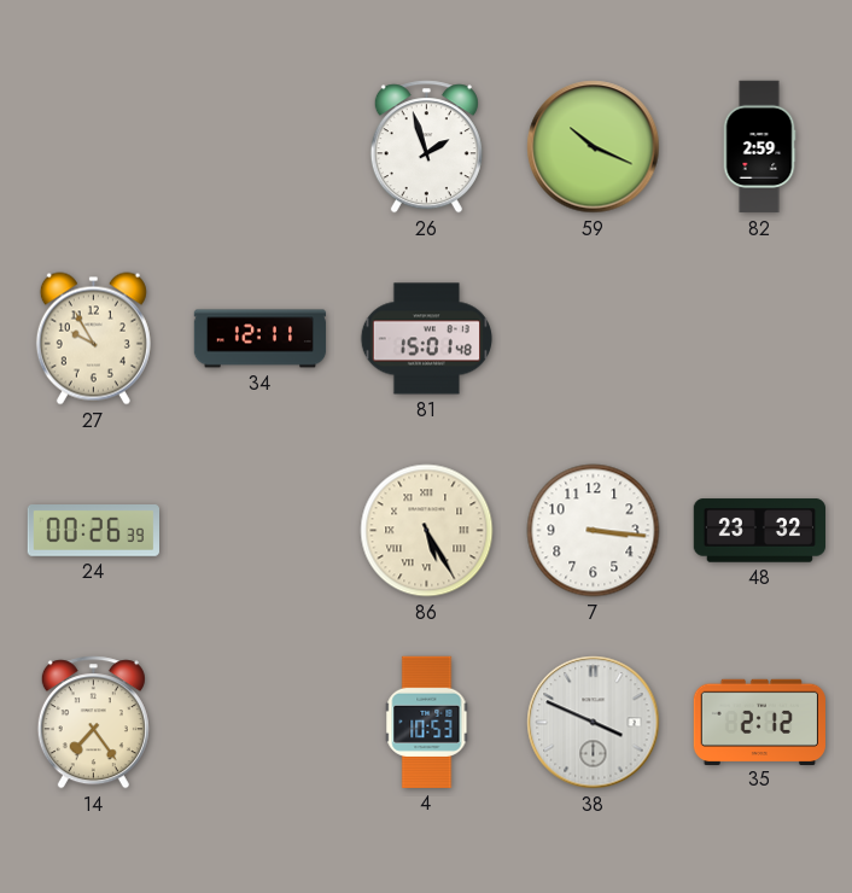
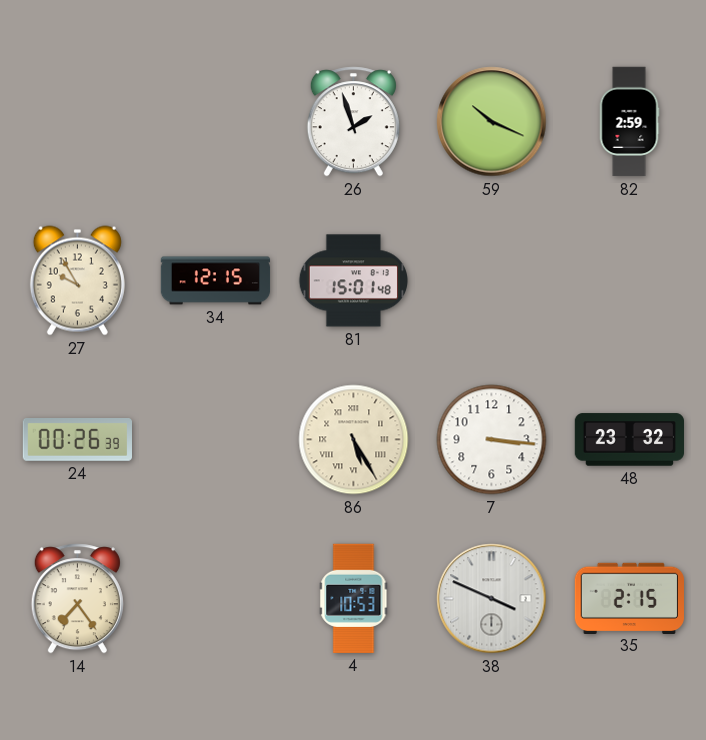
34: 12:11 -> 12:15
35: 2:12 -> 2:15
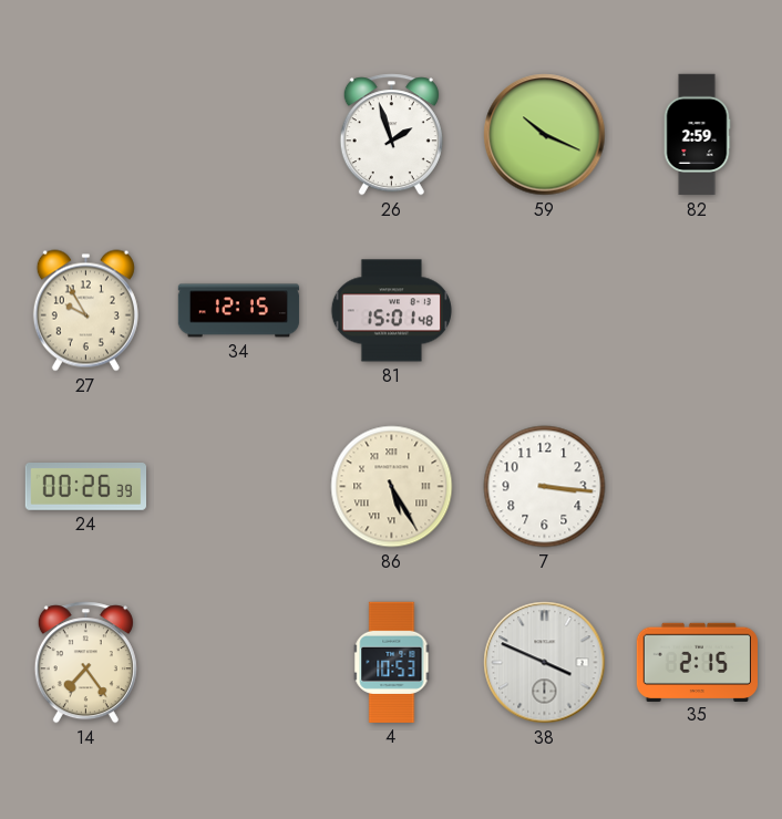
48: 23:32 -> none
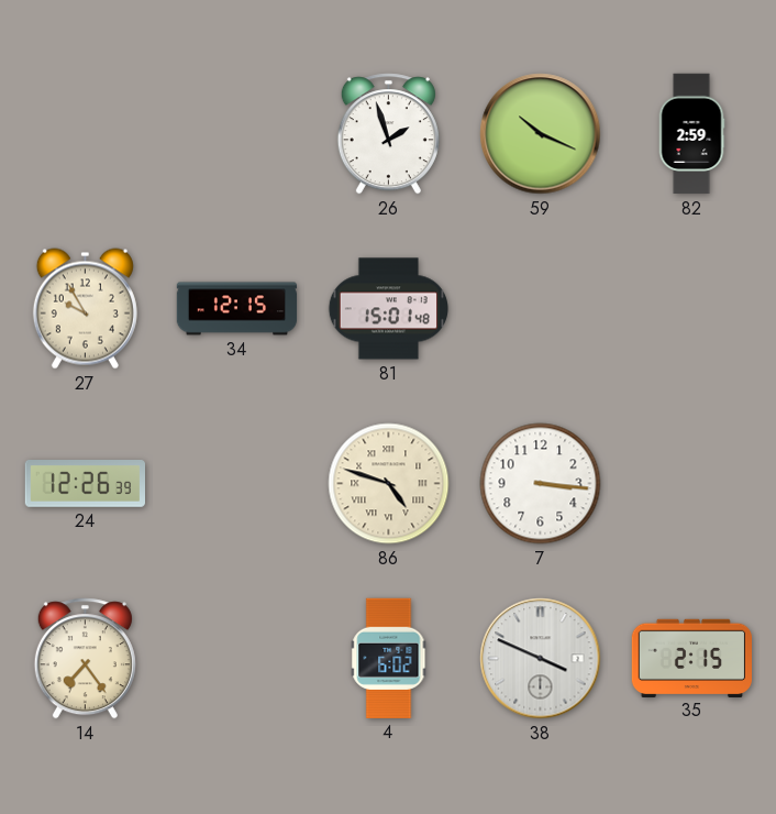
24: 00:26 -> 12:26
86: 5:25 -> 4:48
4: 10:53 -> 6:02
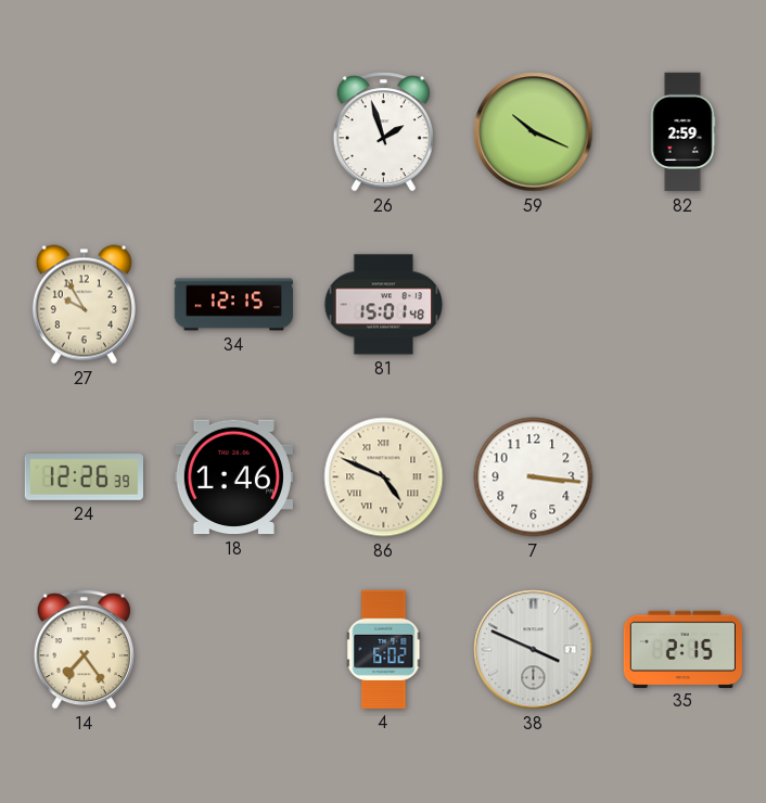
18: none -> 1:46
86: 4:48 -> 4:49
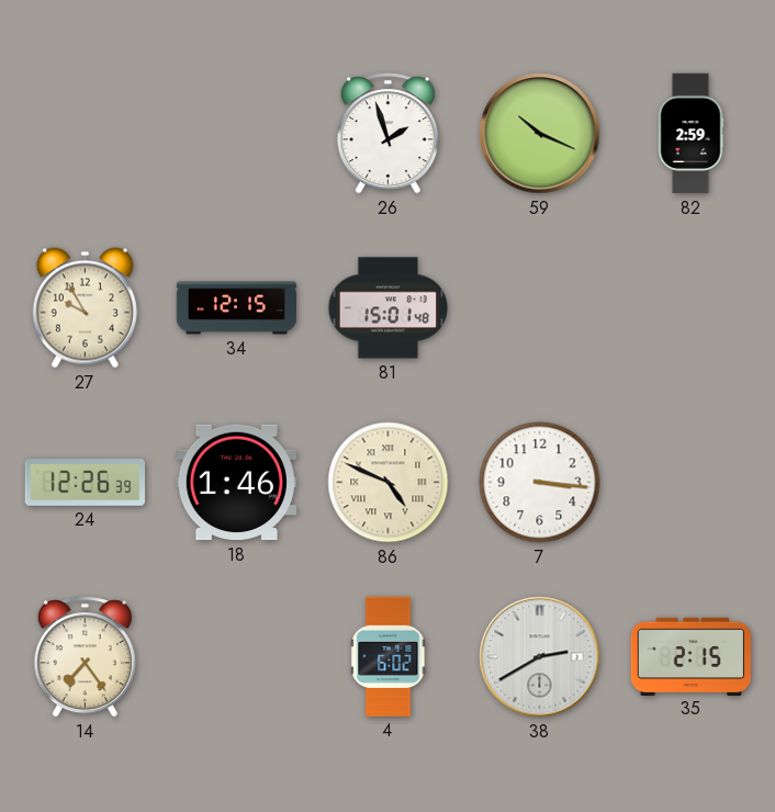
38: 3:49 -> 2:40
